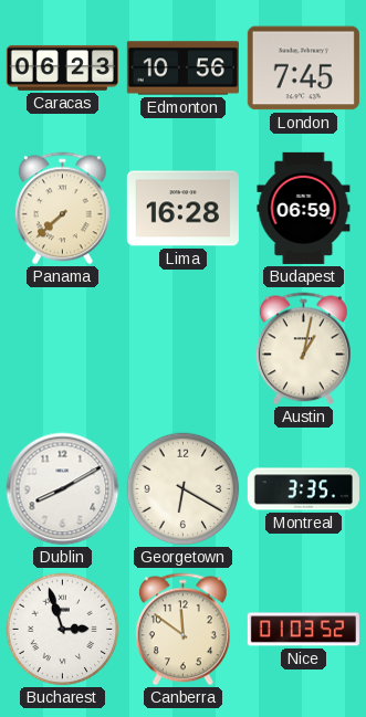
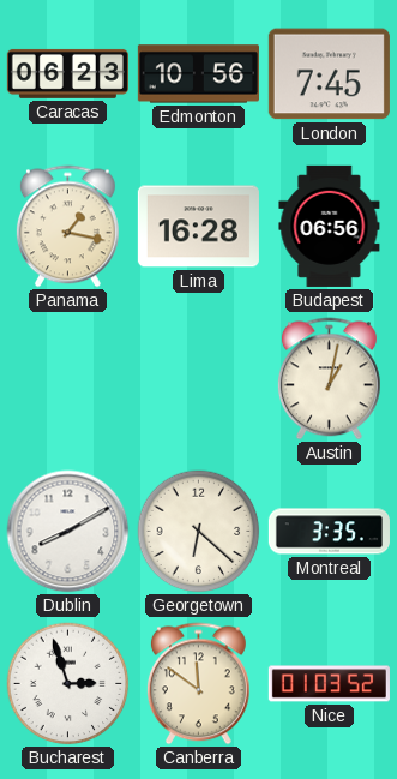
Panama: 7:38 -> 1:17
Budapest: 06:59 -> 06:56
Georgetown: 6:20 -> 6:22
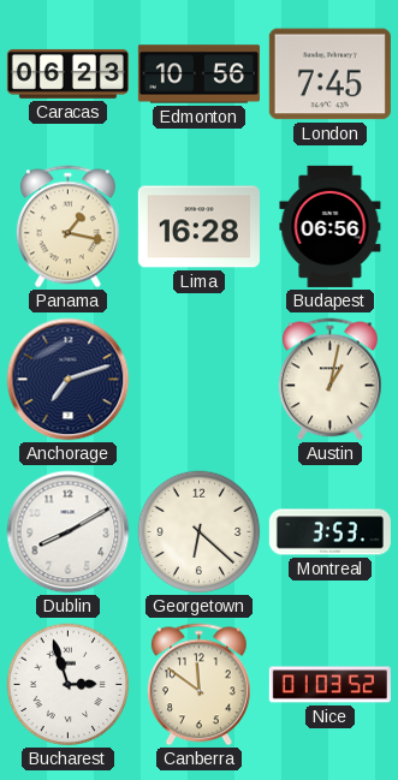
Anchorage: none -> 7:12
Montreal: 3:35 -> 3:53
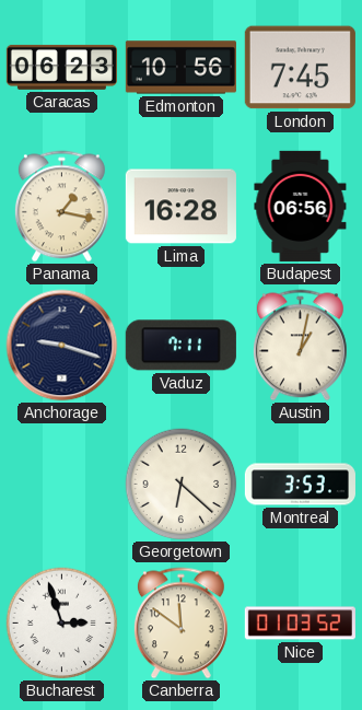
Anchorage: 7:12 -> 9:18
Vaduz: none -> 7:11
Dublin: 8:10 -> none
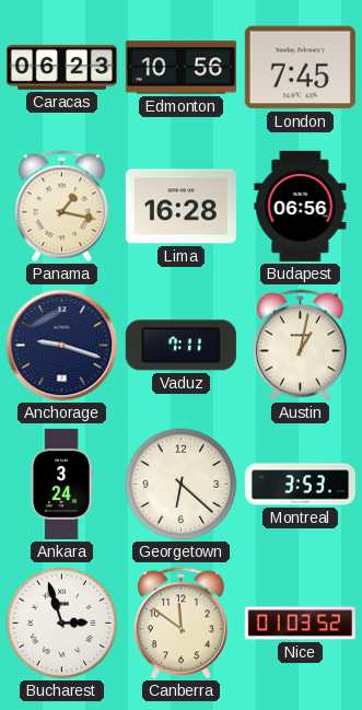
Ankara: none -> 3:24
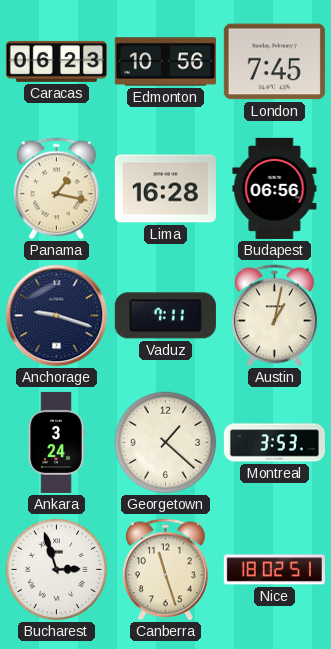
Georgetown: 6:22 -> 1:22
Canberra: 11:51 -> 11:27
Nice: 01:03 -> 18:02
